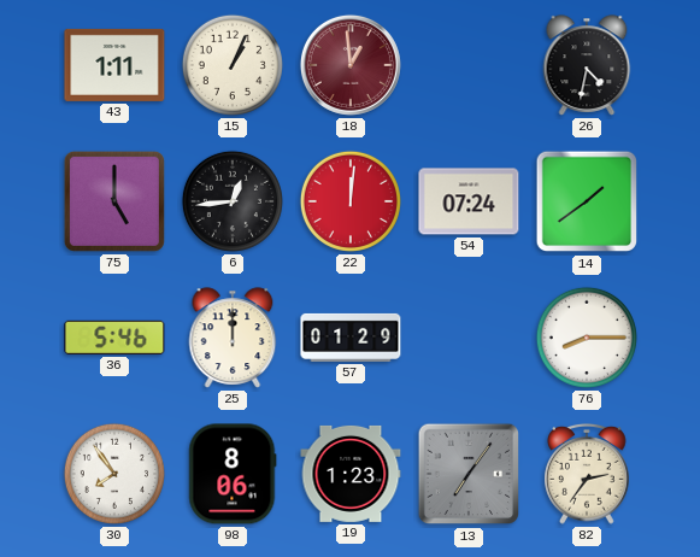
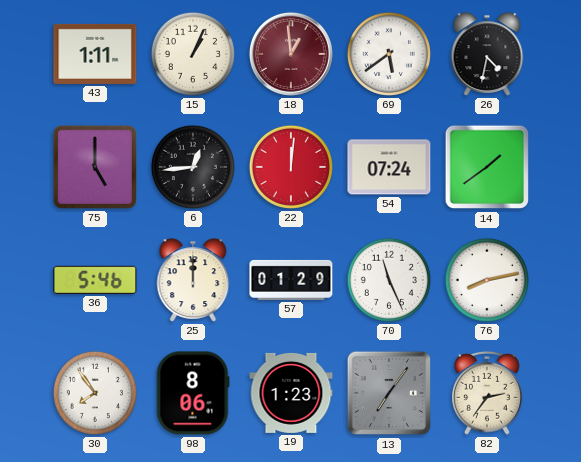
69: none -> 5:39
70: none -> 11:26
76: 8:15 -> 8:13
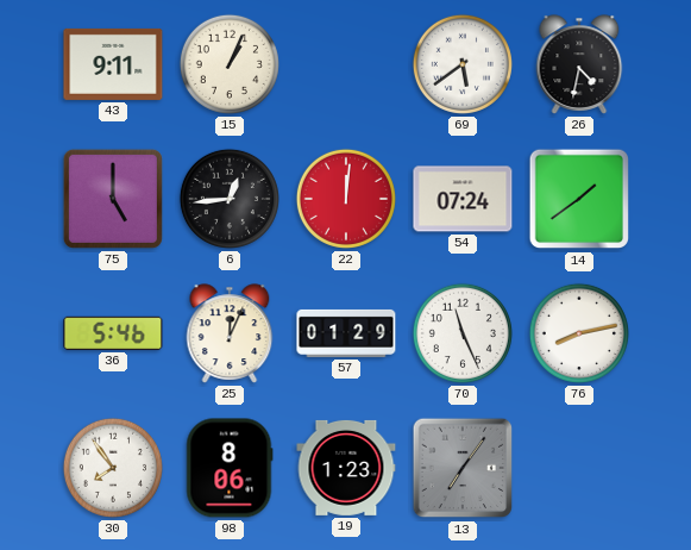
43: 1:11 -> 9:11
18: 12:59 -> none
25: 12:00 -> 12:04
82: 2:36 -> none
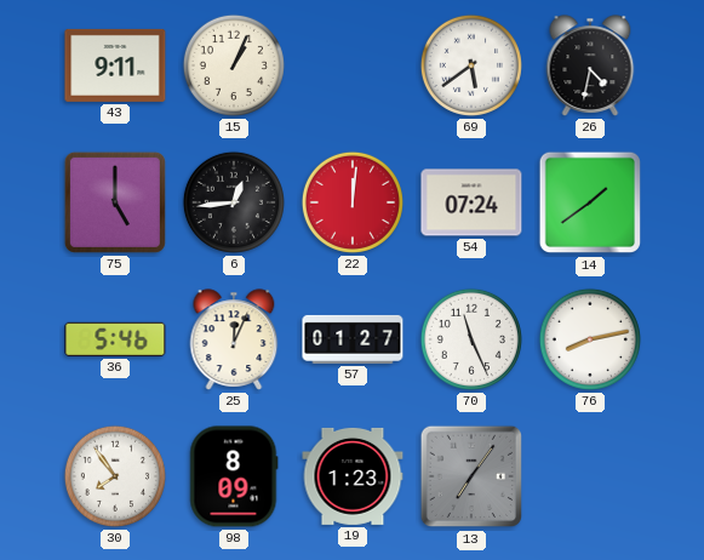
57: 01:29 -> 01:27
98: 8:06 -> 8:09
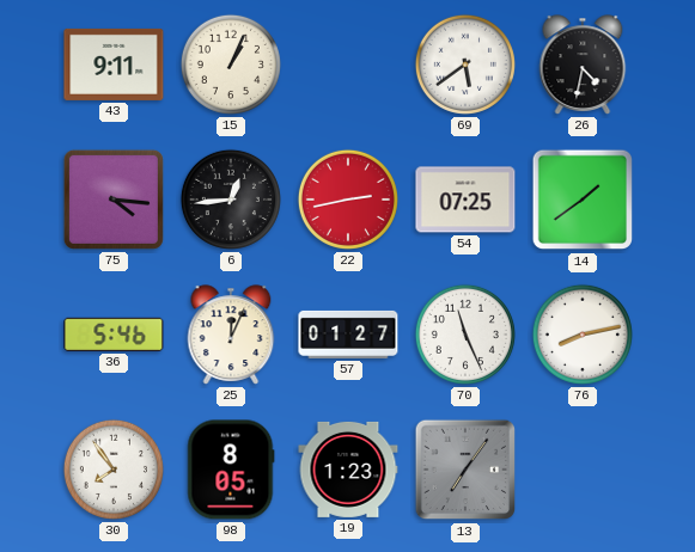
75: 5:00 -> 4:16
22: 12:01 -> 2:43
54: 07:24 -> 07:25
98: 8:09 -> 8:05
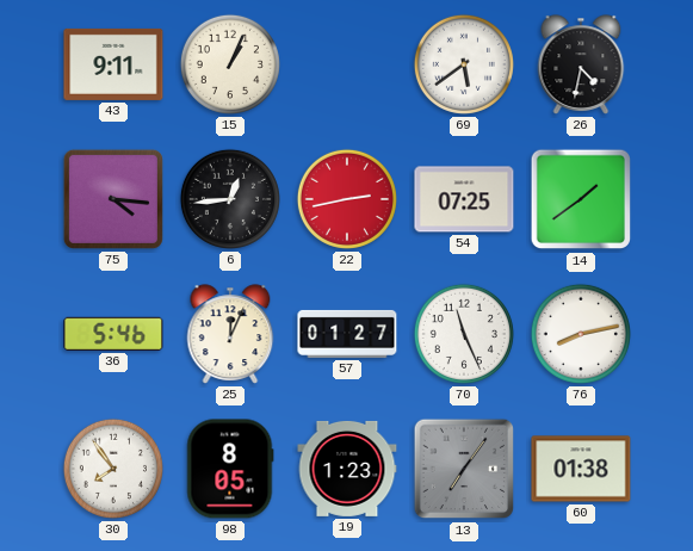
60: none -> 01:38
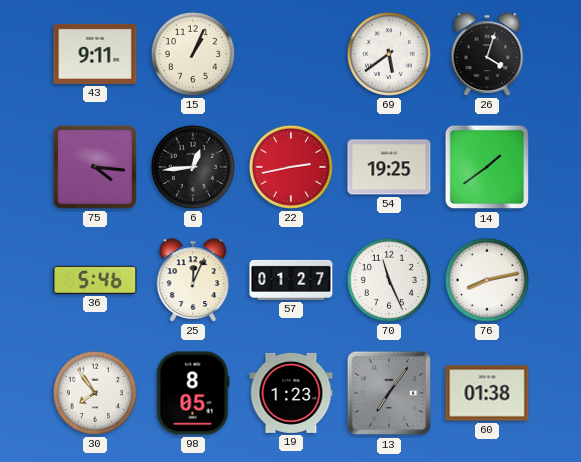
26: 4:32 -> 4:03
54: 07:25 -> 19:25
